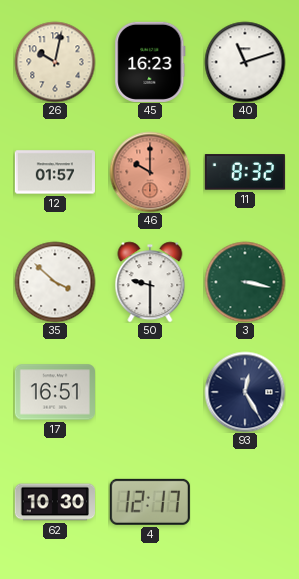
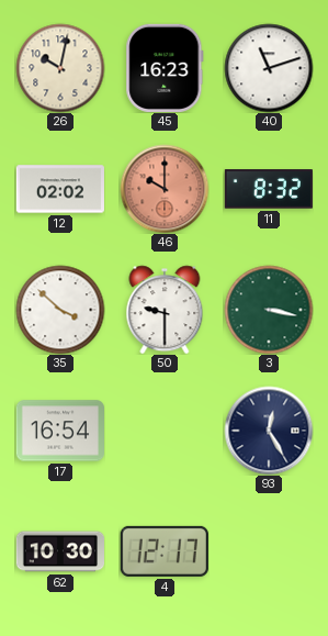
12: 01:57 -> 02:02
17: 16:51 -> 16:54
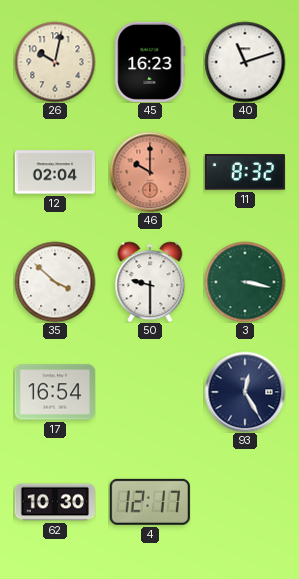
12: 02:02 -> 02:04
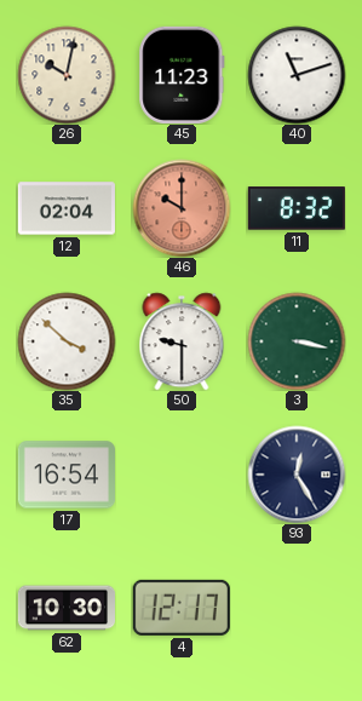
45: 16:23 -> 11:23
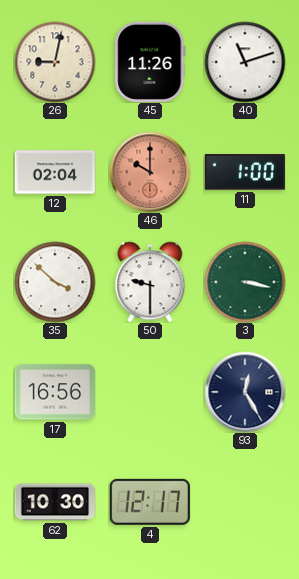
26: 10:02 -> 9:02
45: 11:23 -> 11:26
11: 8:32 -> 1:00
17: 16:54 -> 16:56
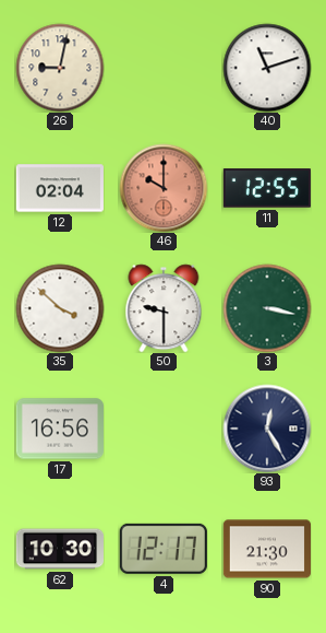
45: 11:26 -> none
11: 1:00 -> 12:55
90: none -> 21:30
